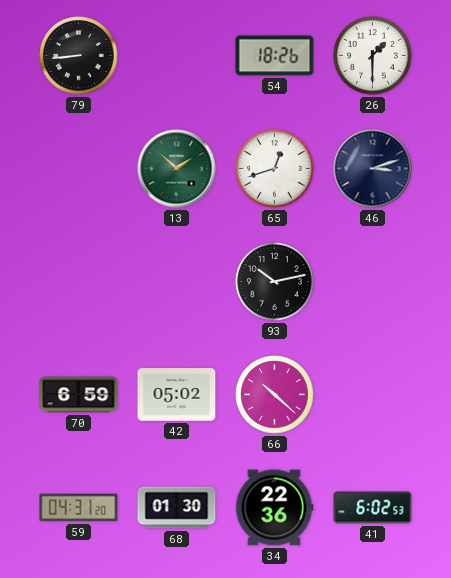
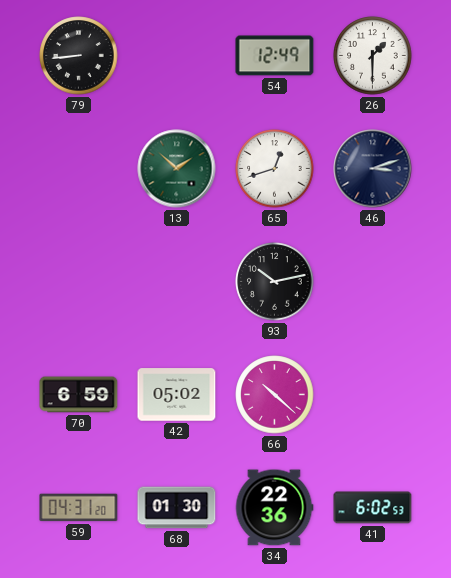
54: 18:26 -> 12:49
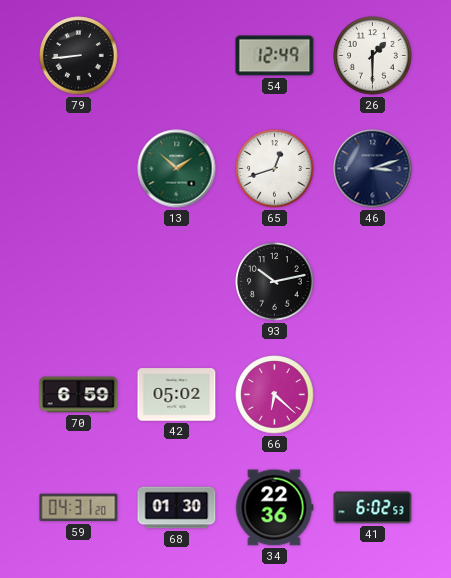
66: 10:22 -> 6:22
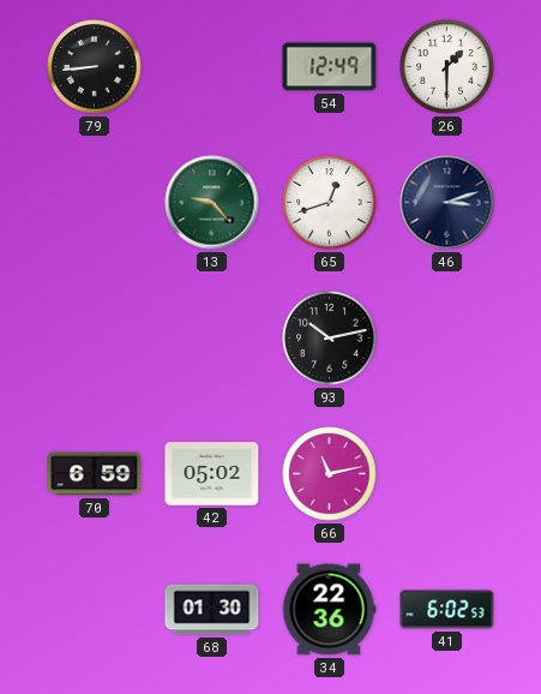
13: 1:52 -> 9:23
66: 6:22 -> 11:13
59: 04:31 -> none
